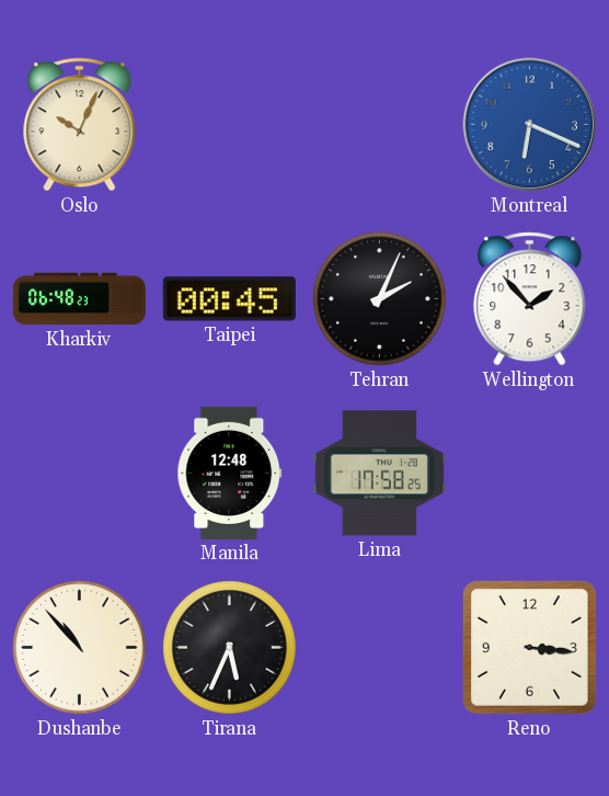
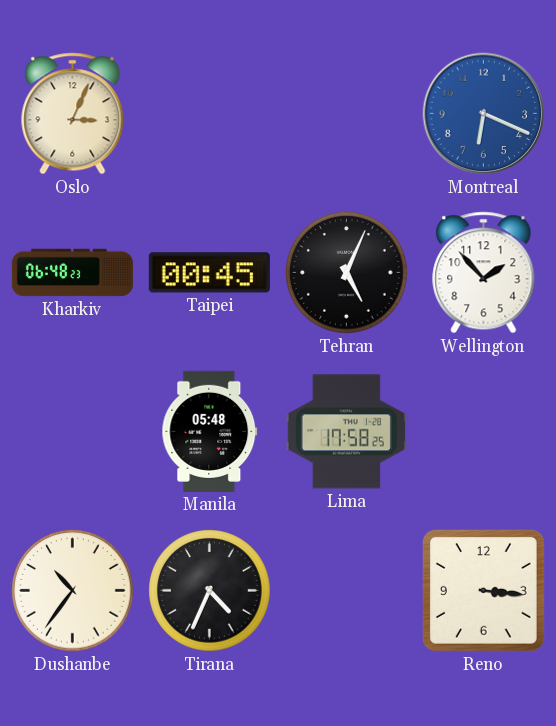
Oslo: 10:04 -> 3:04
Tehran: 2:04 -> 5:04
Manila: 12:48 -> 05:48
Dushanbe: 10:53 -> 10:36
Tirana: 5:34 -> 4:34
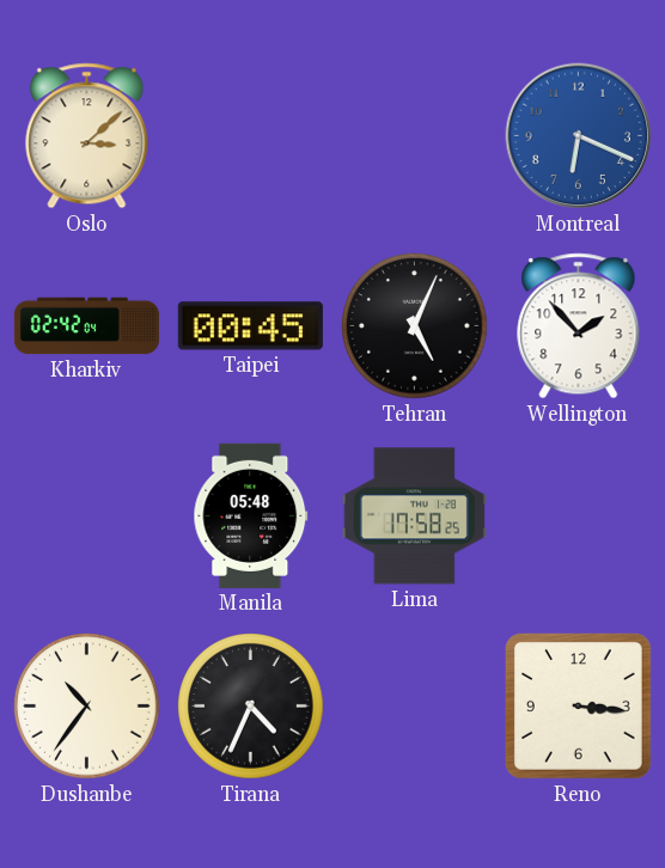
Oslo: 3:04 -> 3:08
Kharkiv: 06:48 -> 02:42
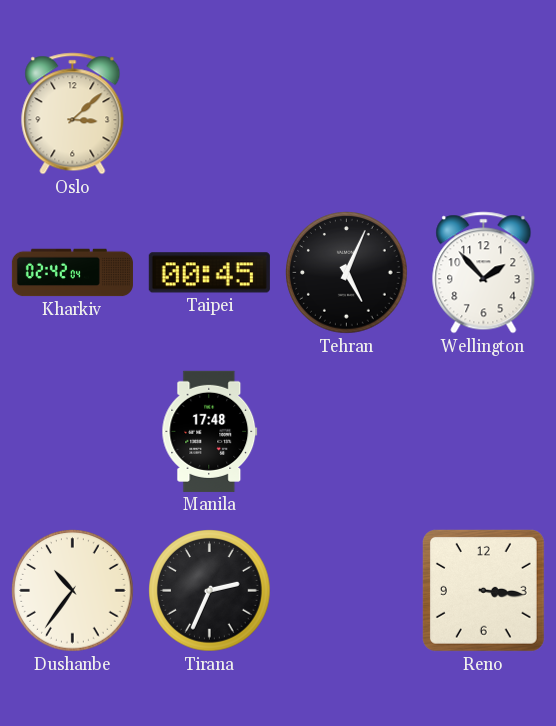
Montreal: 6:19 -> none
Manila: 05:48 -> 17:48
Lima: 17:58 -> none
Tirana: 4:34 -> 2:34
